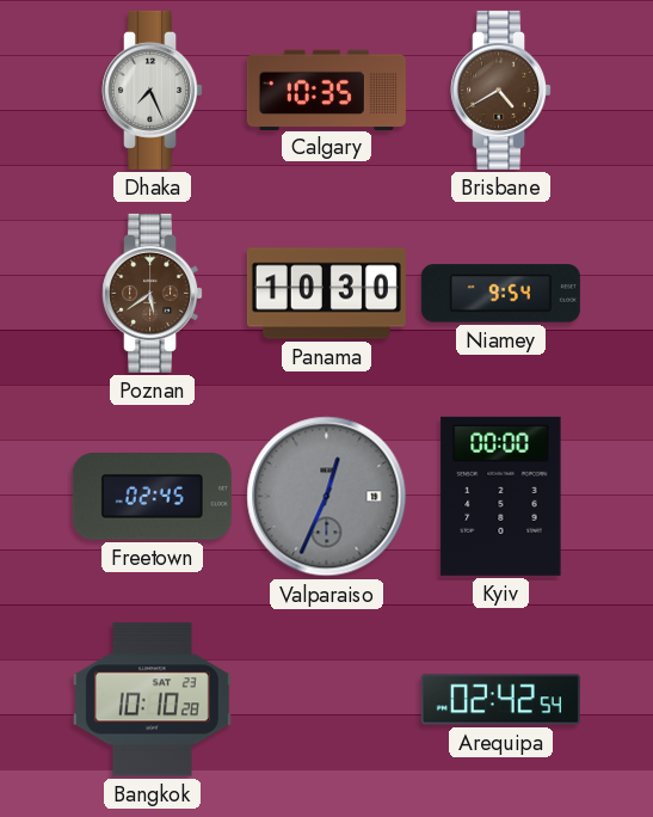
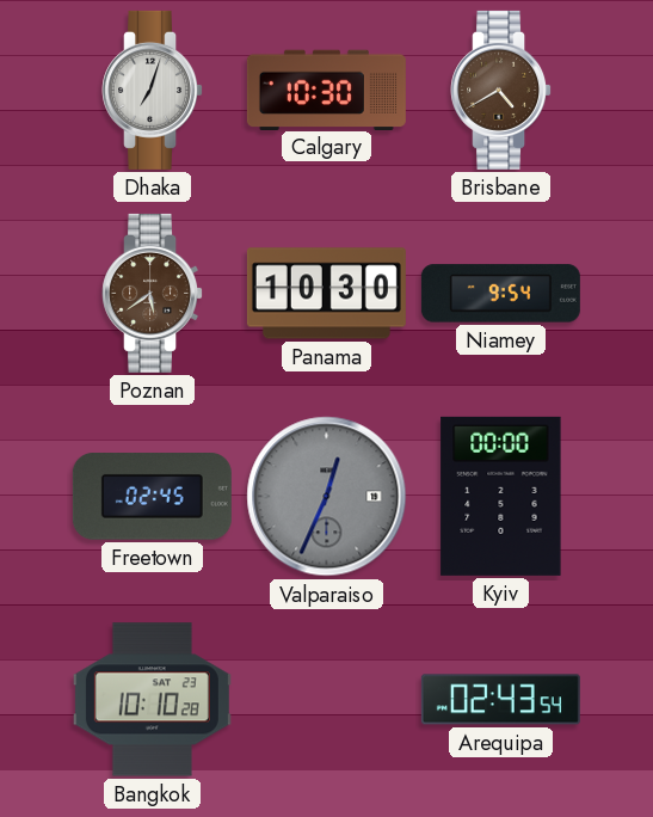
Dhaka: 7:26 -> 7:03
Calgary: 10:35 -> 10:30
Arequipa: 02:42 -> 02:43
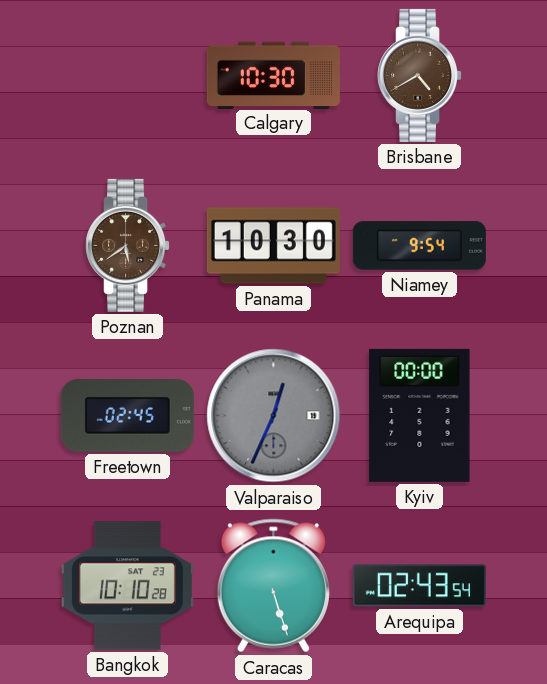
Dhaka: 7:03 -> none
Caracas: none -> 5:27
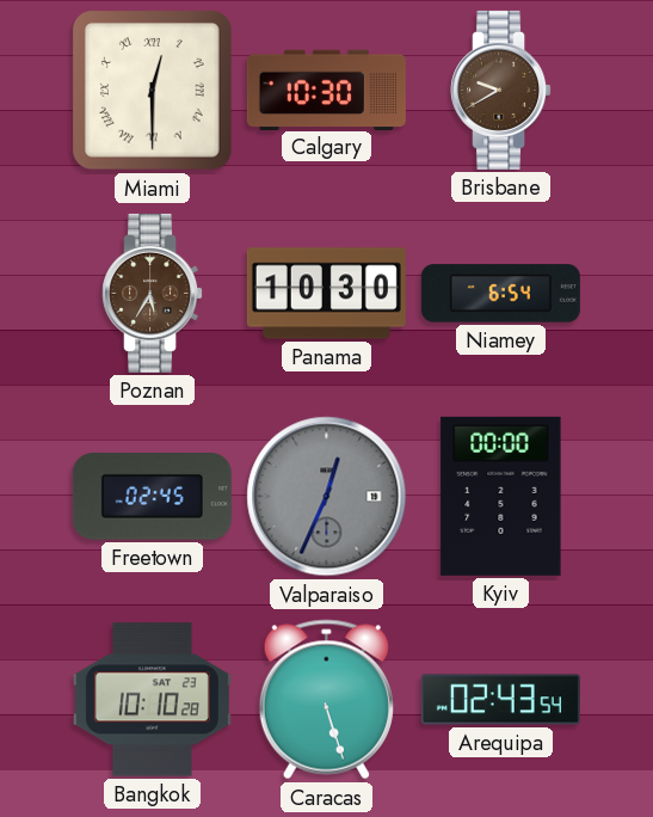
Miami: none -> 12:30
Brisbane: 4:40 -> 9:40
Poznan: 5:39 -> 5:35
Niamey: 9:54 -> 6:54
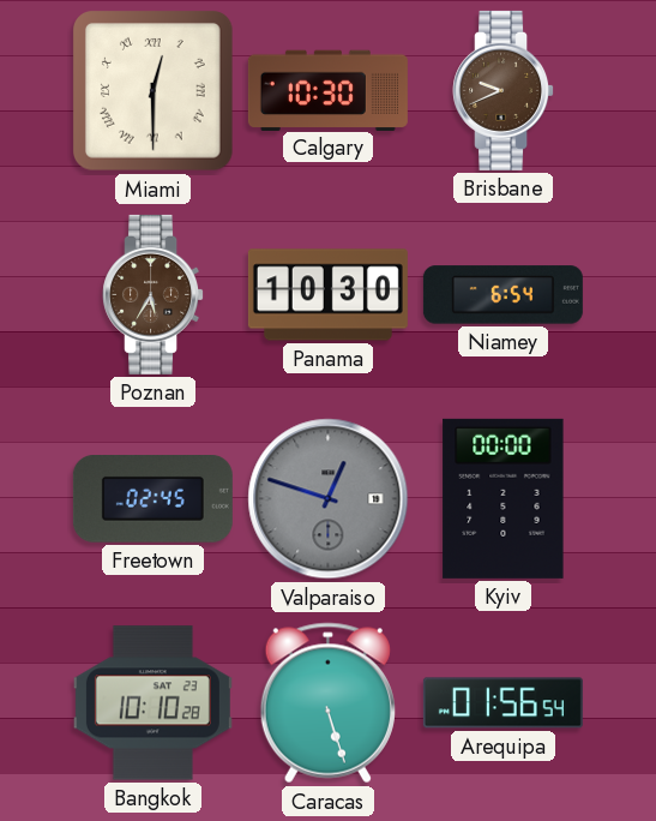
Brisbane: 9:40 -> 9:41
Valparaiso: 12:34 -> 12:48
Arequipa: 02:43 -> 01:56
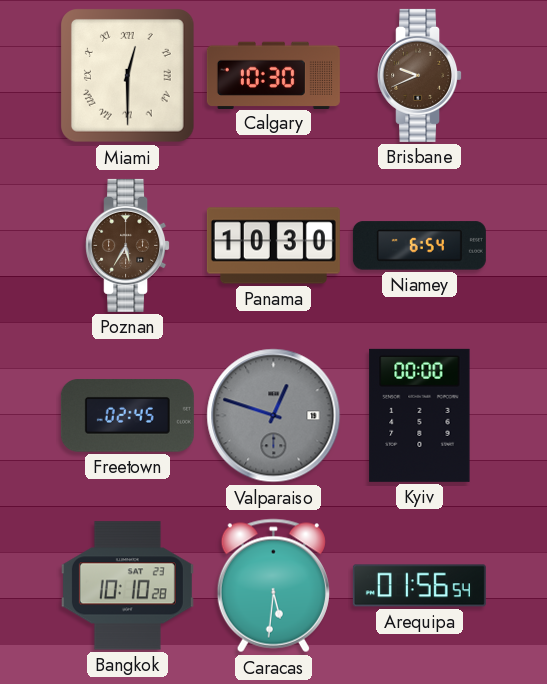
Caracas: 5:27 -> 5:31
